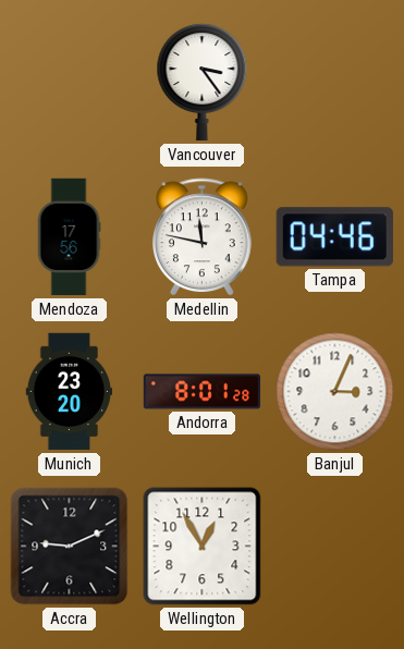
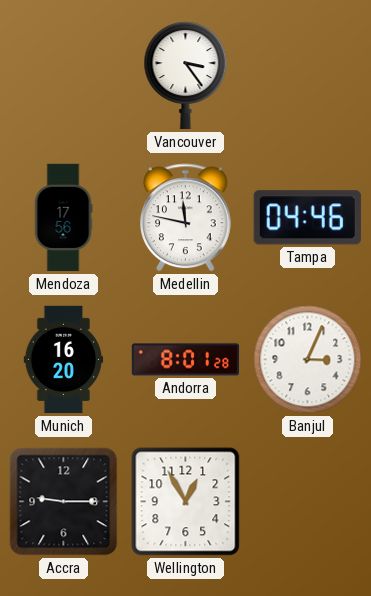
Munich: 23:20 -> 16:20
Accra: 9:11 -> 9:15
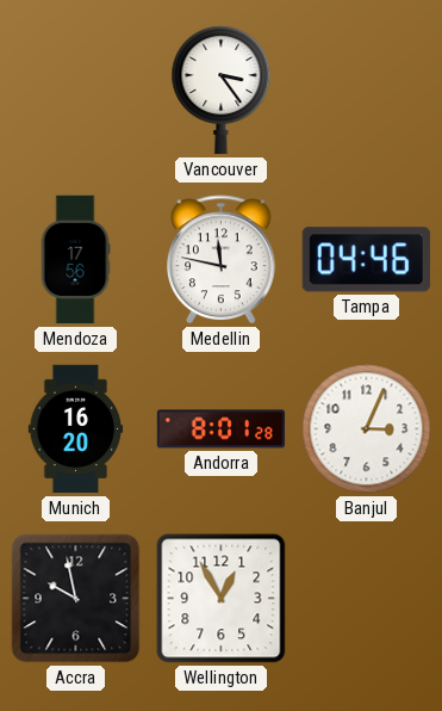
Accra: 9:15 -> 9:58
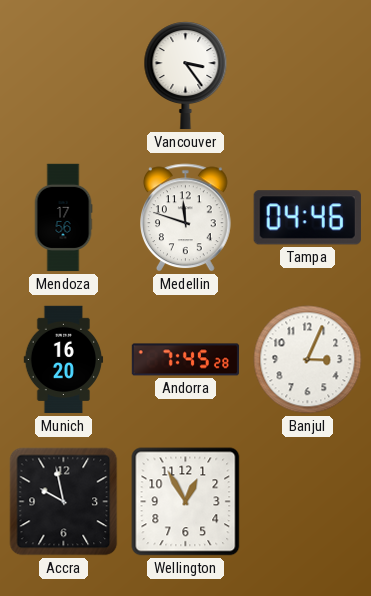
Medellin: 11:47 -> 11:48
Andorra: 8:01 -> 7:45
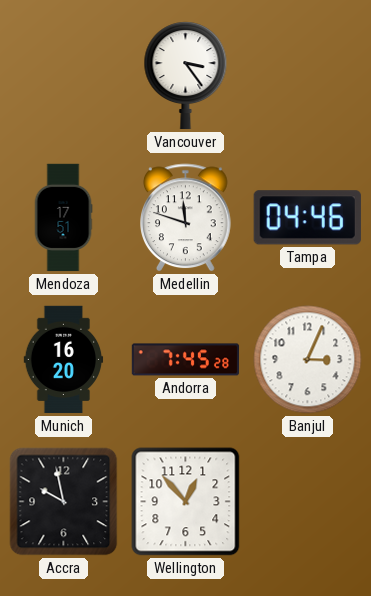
Mendoza: 17:56 -> 17:51
Wellington: 12:55 -> 12:53
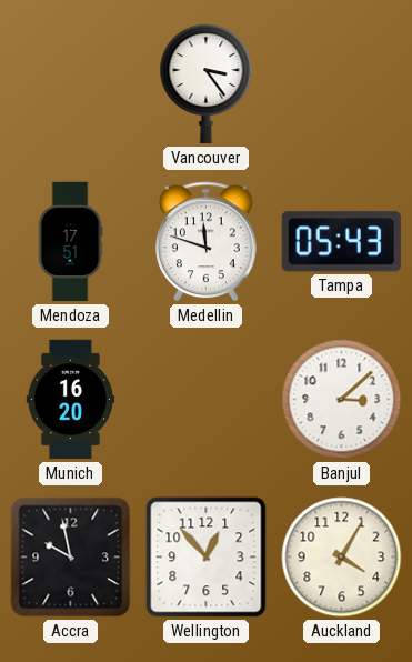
Tampa: 04:46 -> 05:43
Andorra: 7:45 -> none
Banjul: 3:04 -> 3:08
Auckland: none -> 4:05
